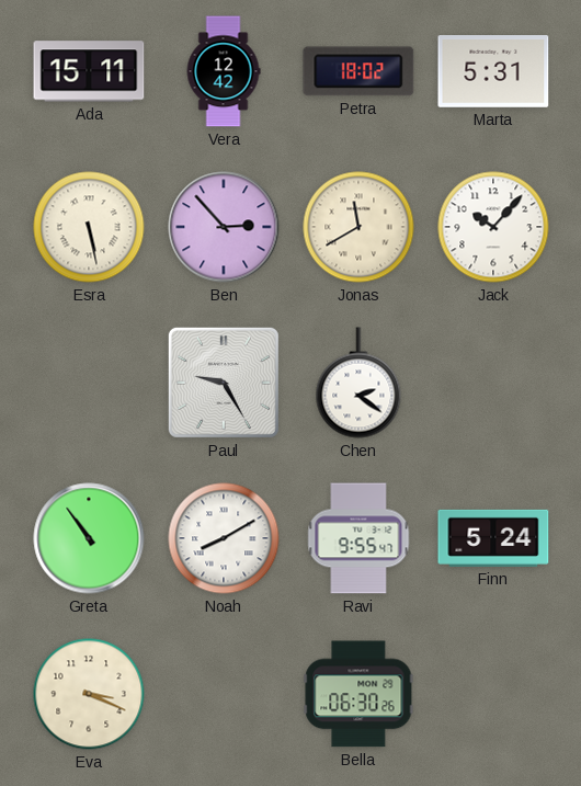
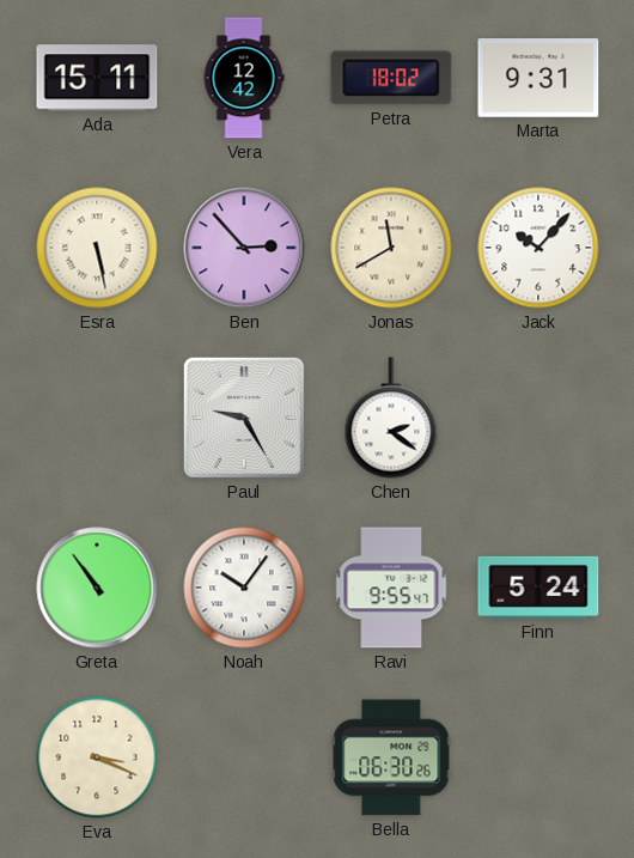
Marta: 5:31 -> 9:31
Noah: 8:10 -> 10:06
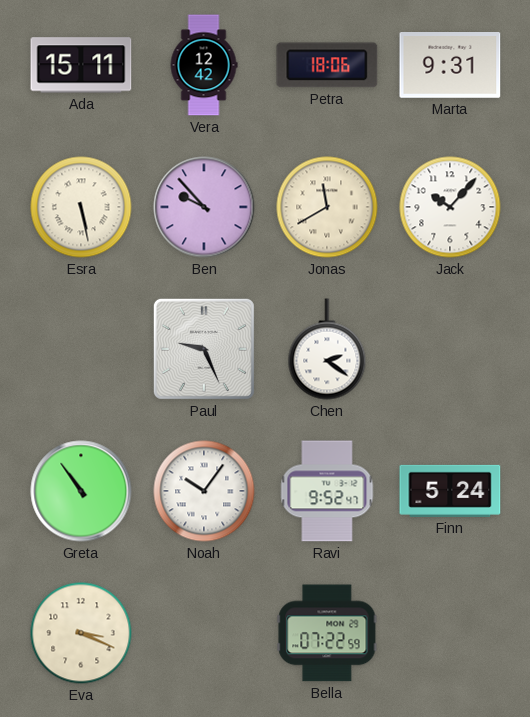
Petra: 18:02 -> 18:06
Ben: 2:53 -> 9:53
Paul: 9:25 -> 9:26
Ravi: 9:55 -> 9:52
Bella: 06:30 -> 07:22
